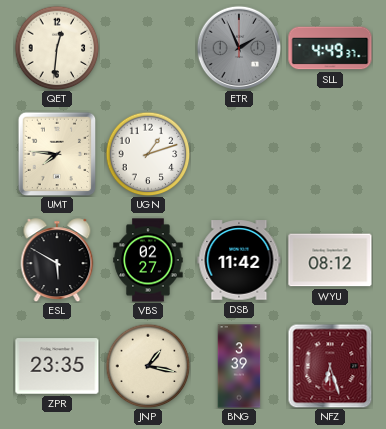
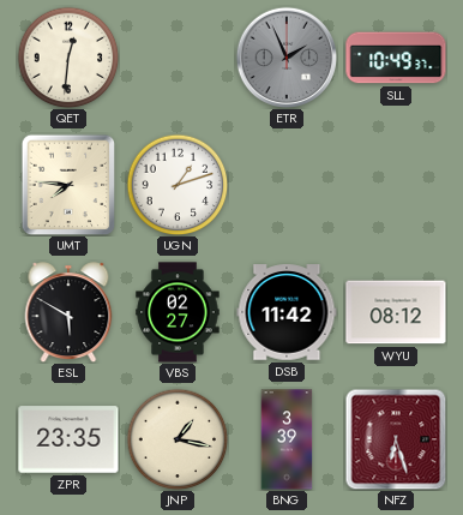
SLL: 4:49 -> 10:49
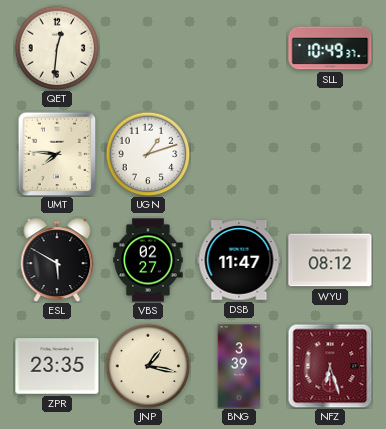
ETR: 1:56 -> none
DSB: 11:42 -> 11:47
